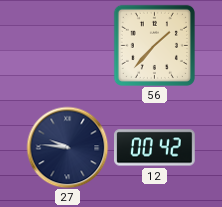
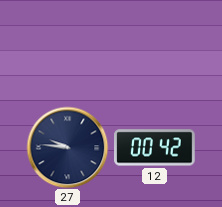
56: 1:37 -> none
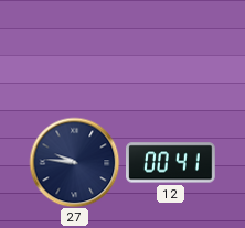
12: 00:42 -> 00:41
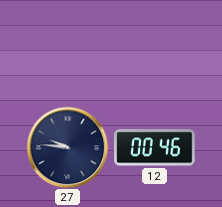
12: 00:41 -> 00:46
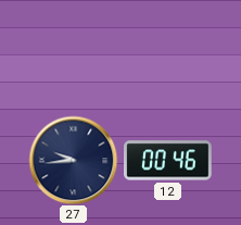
27: 9:46 -> 9:44
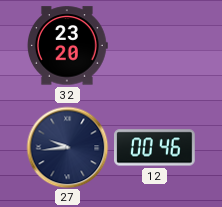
32: none -> 23:20
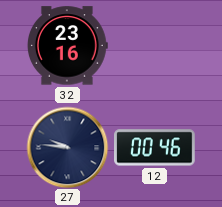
32: 23:20 -> 23:16
27: 9:44 -> 9:46
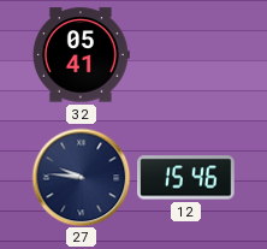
32: 23:16 -> 05:41
12: 00:46 -> 15:46
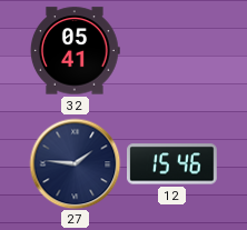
27: 9:46 -> 1:46
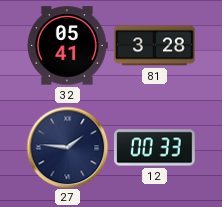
81: none -> 3:28
12: 15:46 -> 00:33
